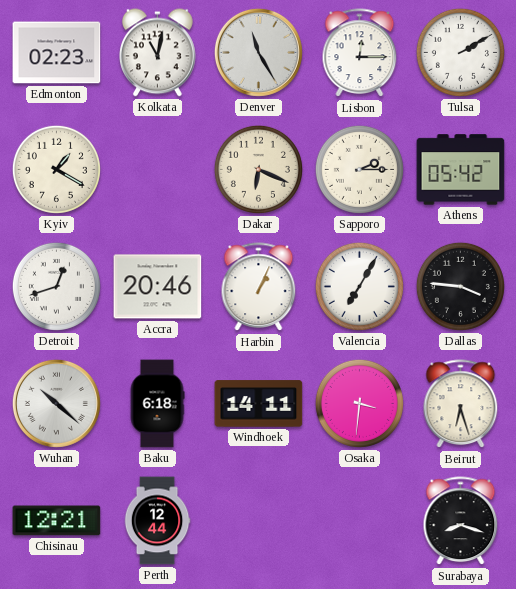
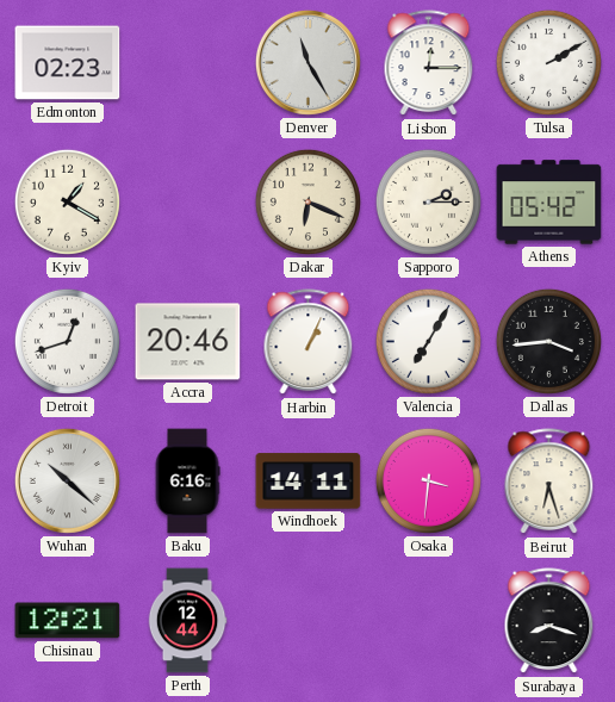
Kolkata: 11:02 -> none
Dallas: 3:46 -> 3:44
Baku: 6:18 -> 6:16
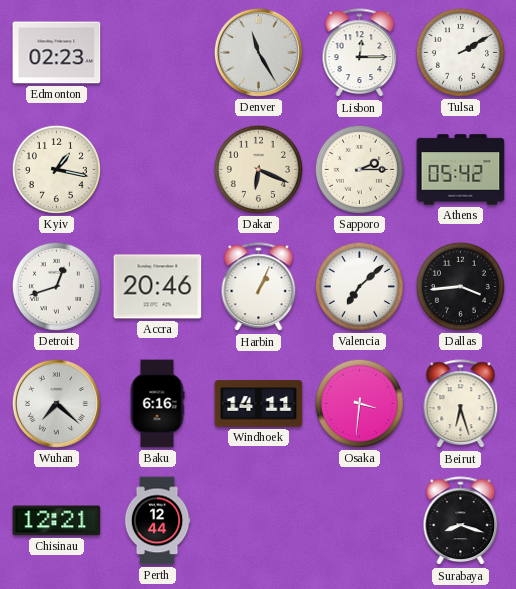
Kyiv: 1:20 -> 1:17
Valencia: 7:05 -> 7:08
Wuhan: 10:22 -> 7:22
